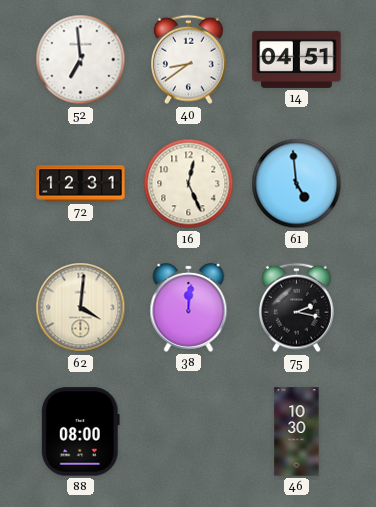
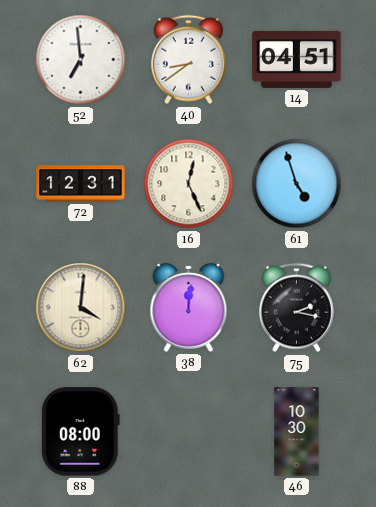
61: 4:59 -> 4:57
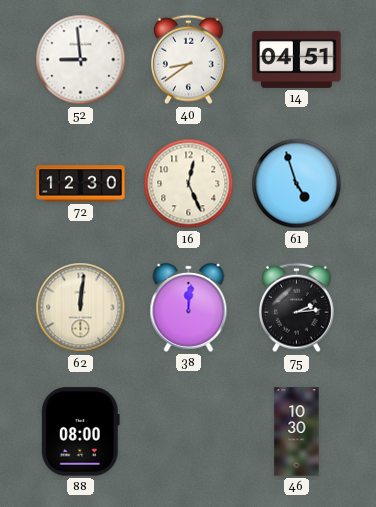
52: 6:59 -> 8:59
72: 12:31 -> 12:30
62: 4:01 -> 12:01
75: 2:17 -> 2:14
